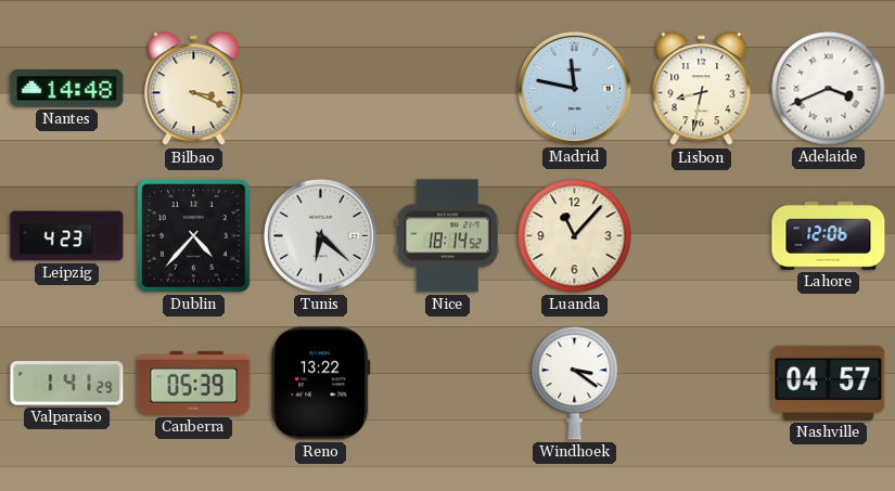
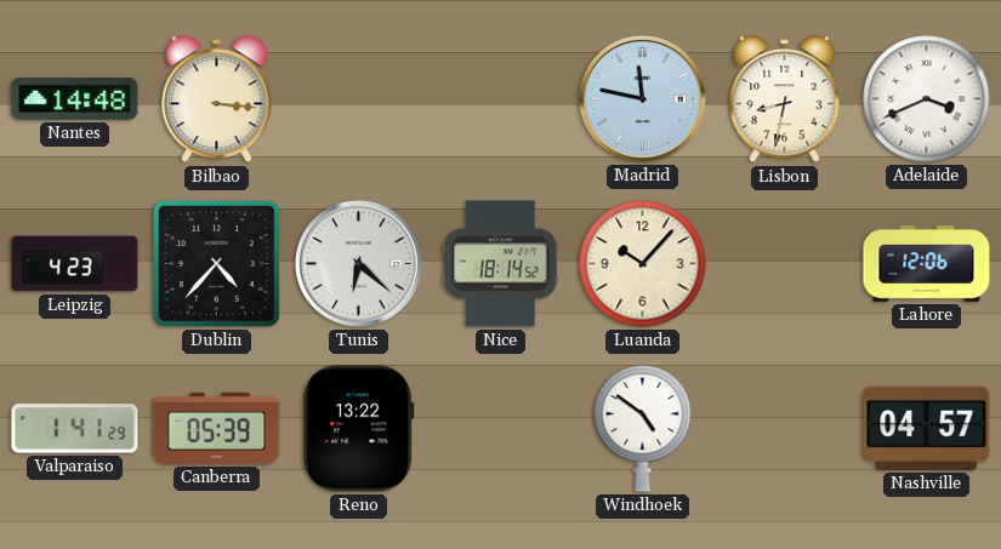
Bilbao: 3:19 -> 3:16
Luanda: 11:07 -> 10:07
Windhoek: 3:21 -> 4:51
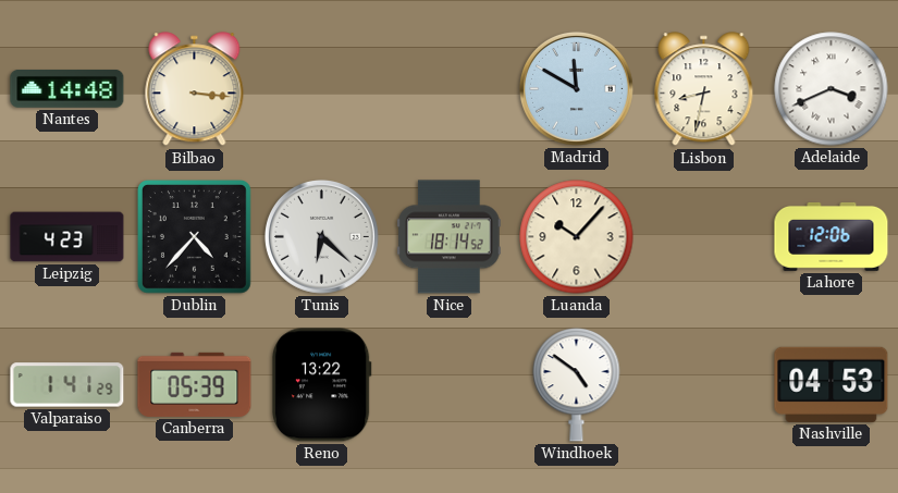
Madrid: 11:47 -> 11:50
Nashville: 04:57 -> 04:53
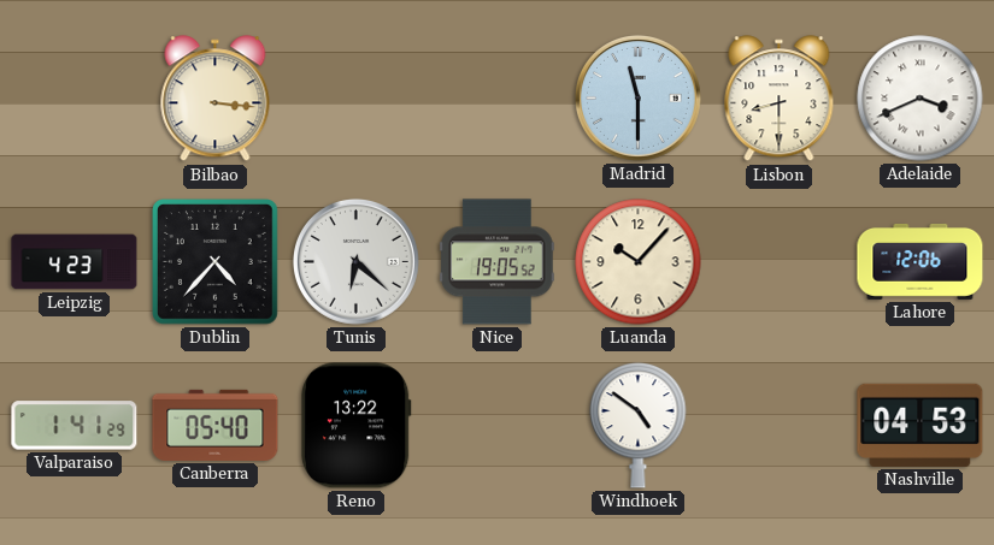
Nantes: 14:48 -> none
Madrid: 11:50 -> 11:30
Lisbon: 8:32 -> 8:30
Nice: 18:14 -> 19:05
Canberra: 05:39 -> 05:40
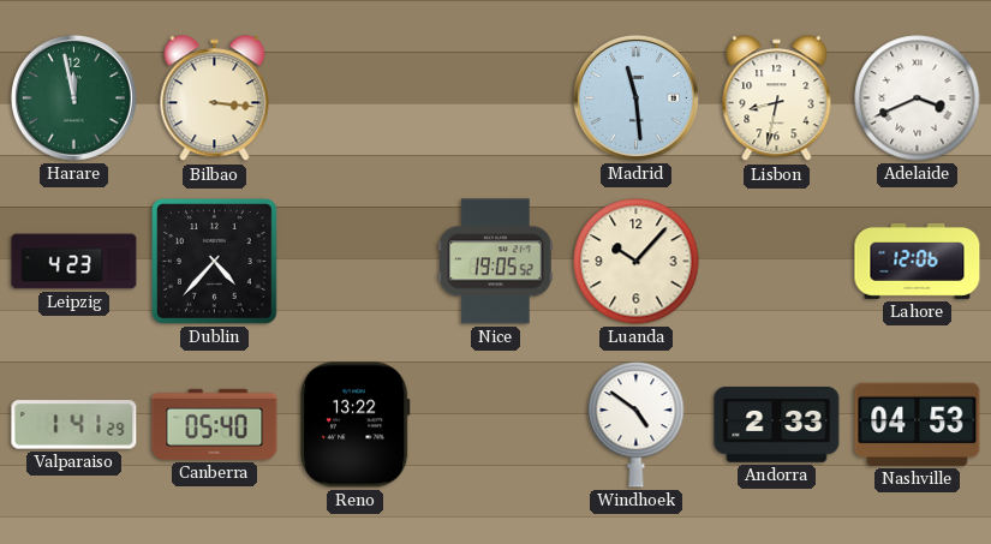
Harare: none -> 11:58
Madrid: 11:30 -> 11:29
Lisbon: 8:30 -> 8:32
Tunis: 6:22 -> none
Andorra: none -> 2:33
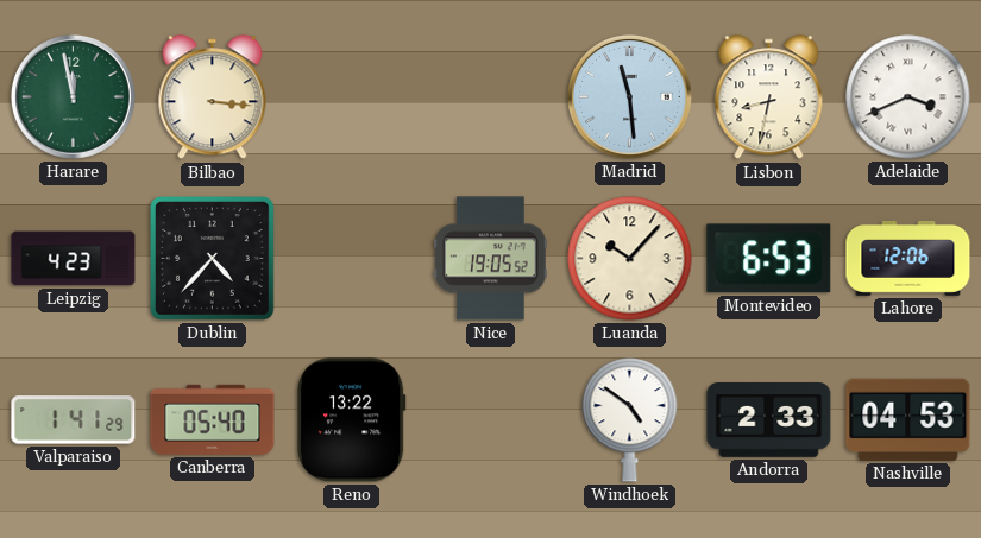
Montevideo: none -> 6:53
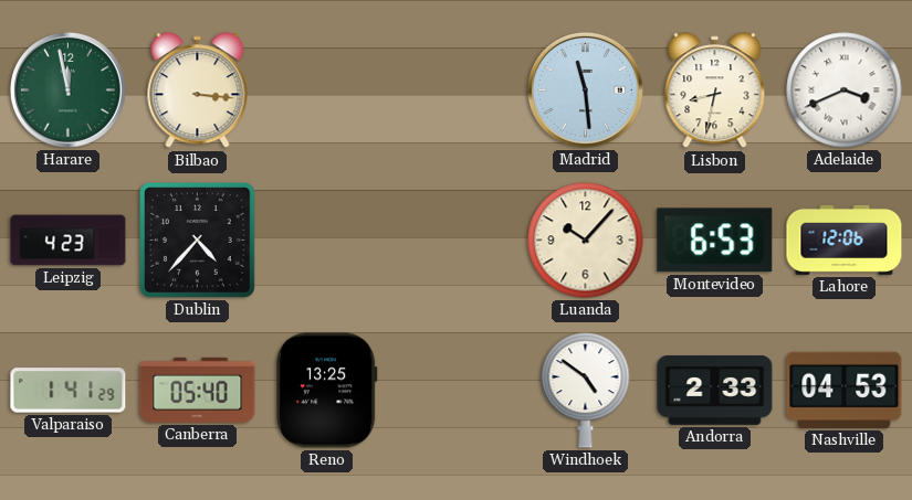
Nice: 19:05 -> none
Reno: 13:22 -> 13:25
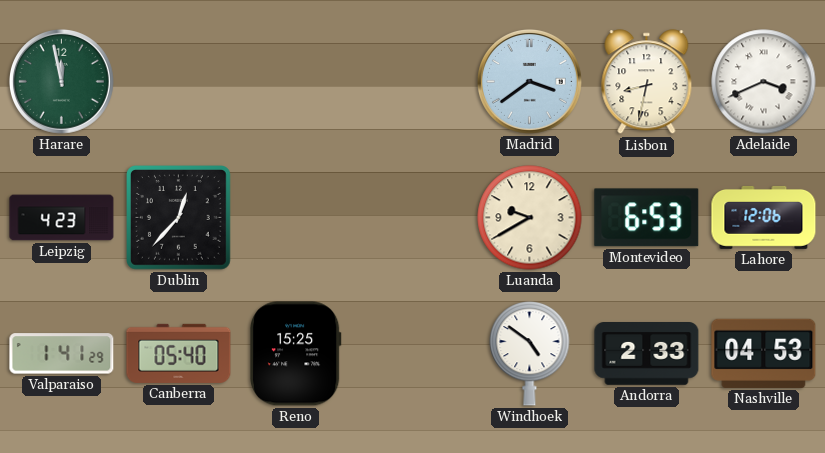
Bilbao: 3:16 -> none
Madrid: 11:29 -> 3:39
Dublin: 4:37 -> 12:37
Luanda: 10:07 -> 9:40
Reno: 13:25 -> 15:25
